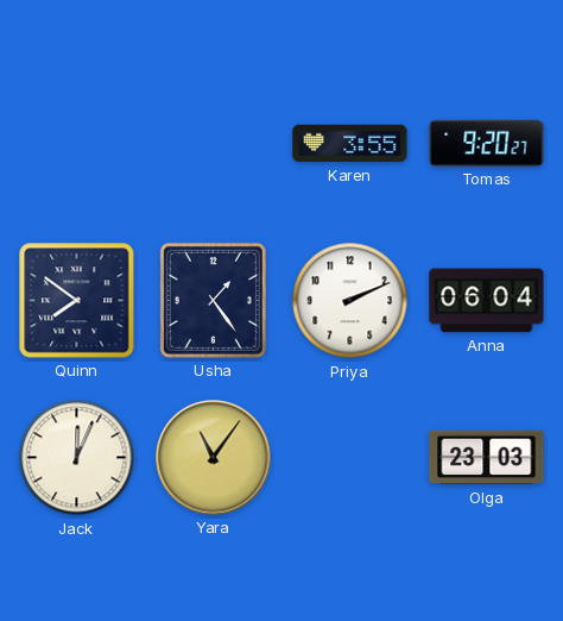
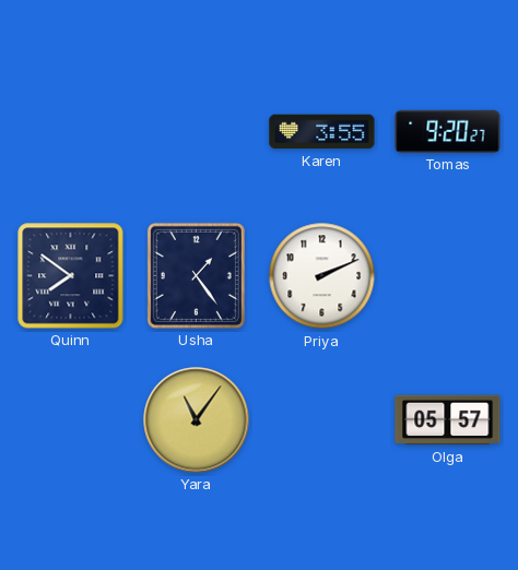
Anna: 06:04 -> none
Jack: 12:04 -> none
Olga: 23:03 -> 05:57
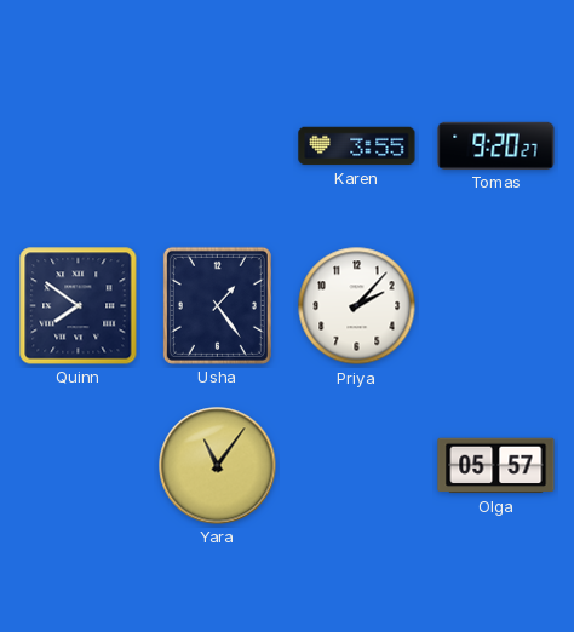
Priya: 2:11 -> 2:07
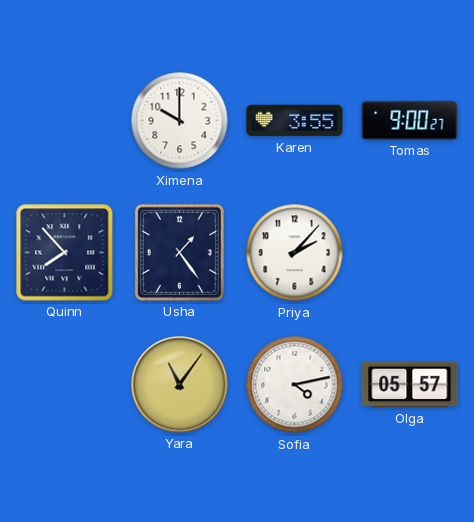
Ximena: none -> 10:00
Tomas: 9:20 -> 9:00
Quinn: 7:51 -> 7:53
Sofia: none -> 4:13
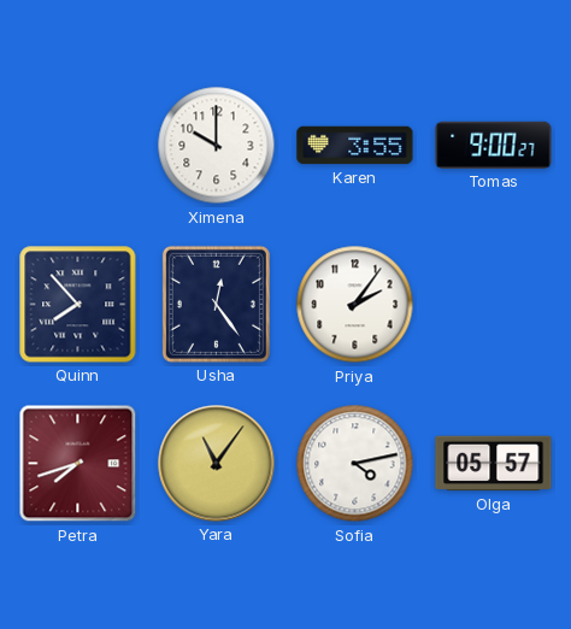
Usha: 1:24 -> 12:24
Priya: 2:07 -> 2:06
Petra: none -> 7:42
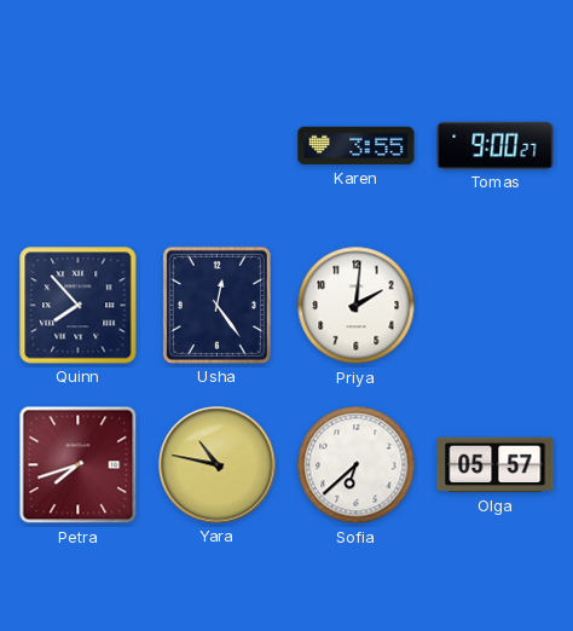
Ximena: 10:00 -> none
Priya: 2:06 -> 2:01
Yara: 11:06 -> 10:47
Sofia: 4:13 -> 6:38
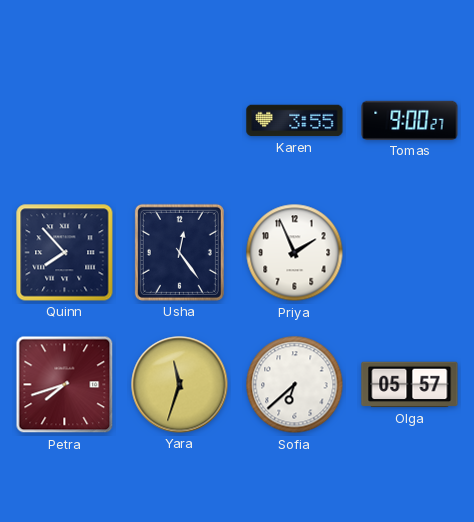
Priya: 2:01 -> 1:56
Yara: 10:47 -> 11:33
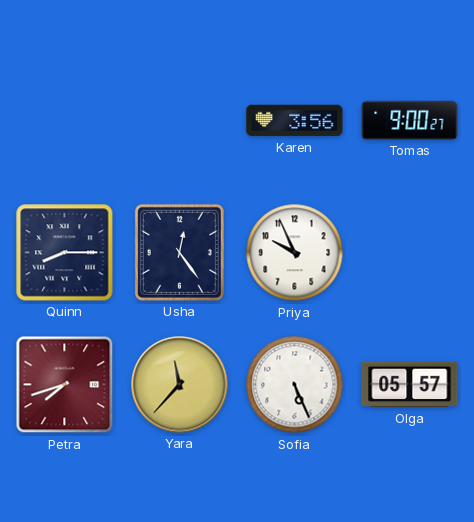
Karen: 3:55 -> 3:56
Quinn: 7:53 -> 8:15
Priya: 1:56 -> 9:56
Yara: 11:33 -> 11:37
Sofia: 6:38 -> 5:26
